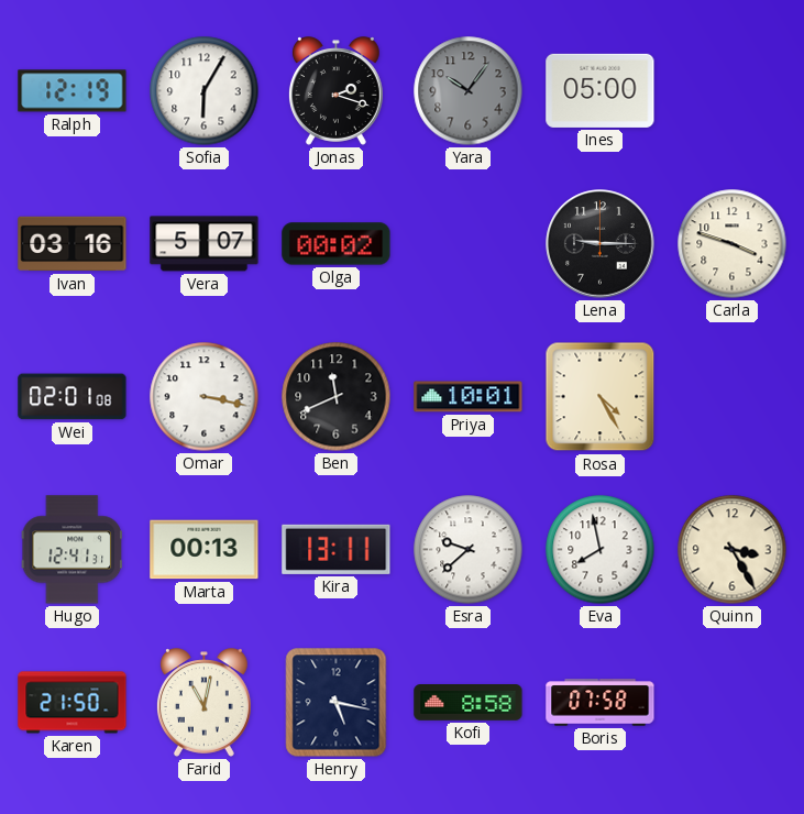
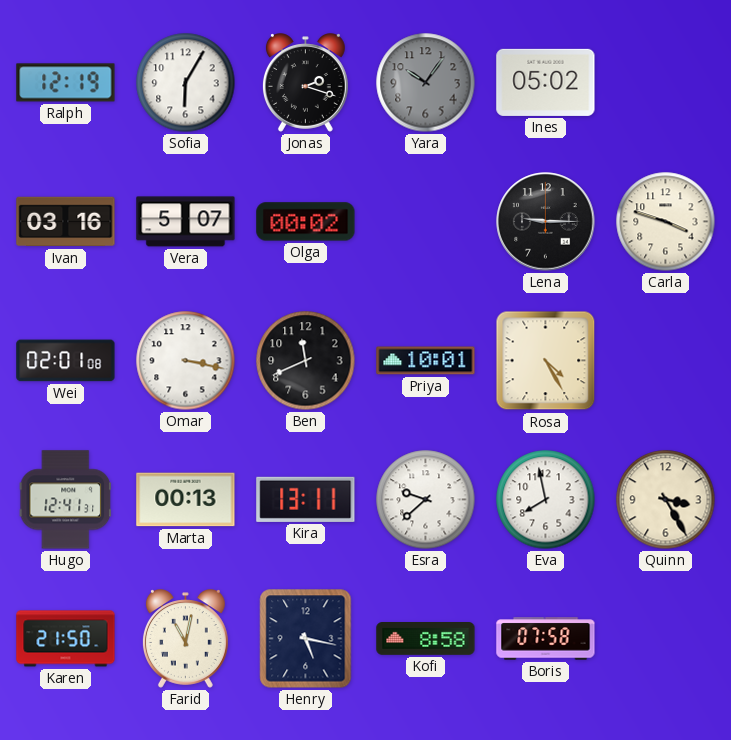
Ines: 05:00 -> 05:02
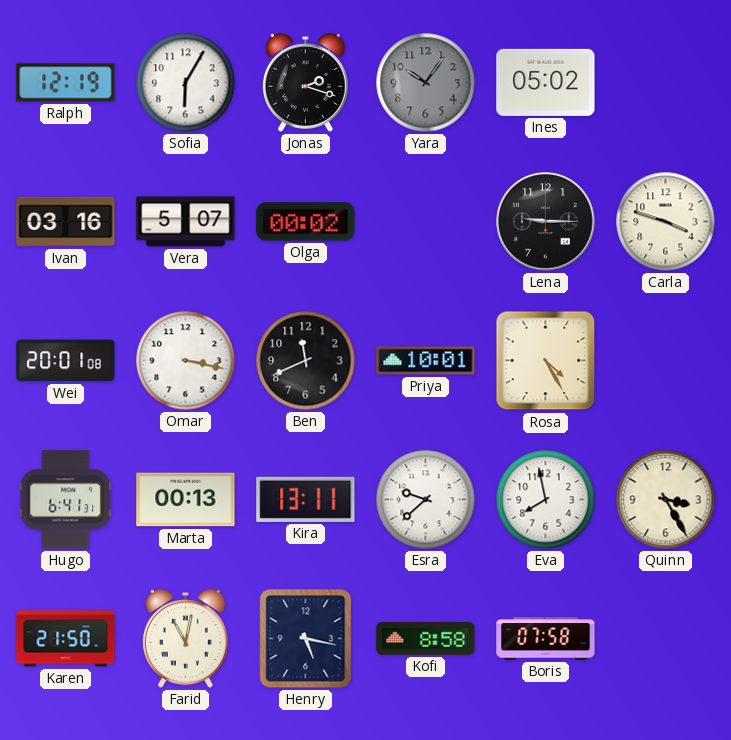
Wei: 02:01 -> 20:01
Hugo: 12:41 -> 6:41
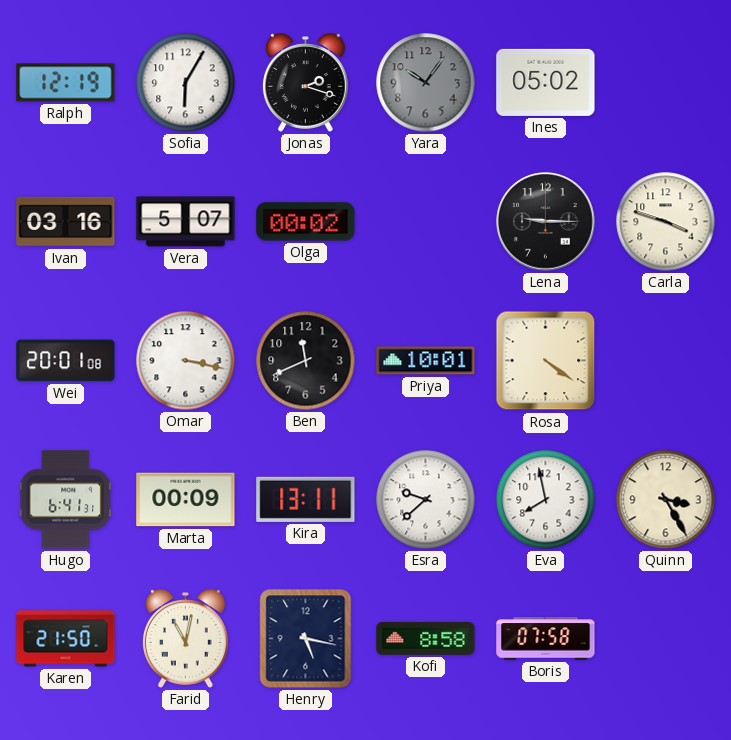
Rosa: 4:25 -> 4:21
Marta: 00:13 -> 00:09
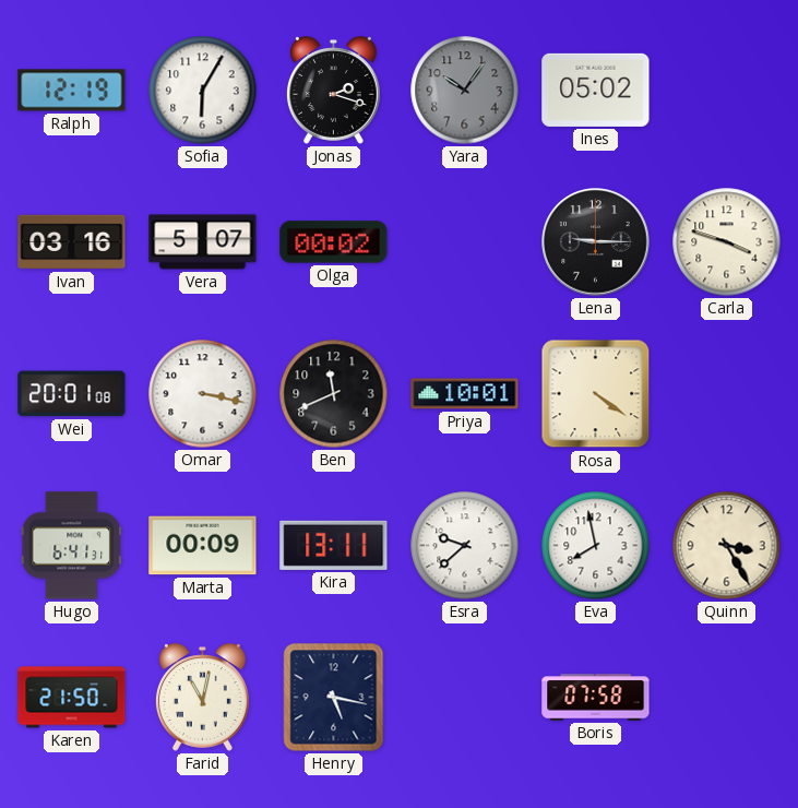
Kofi: 8:58 -> none
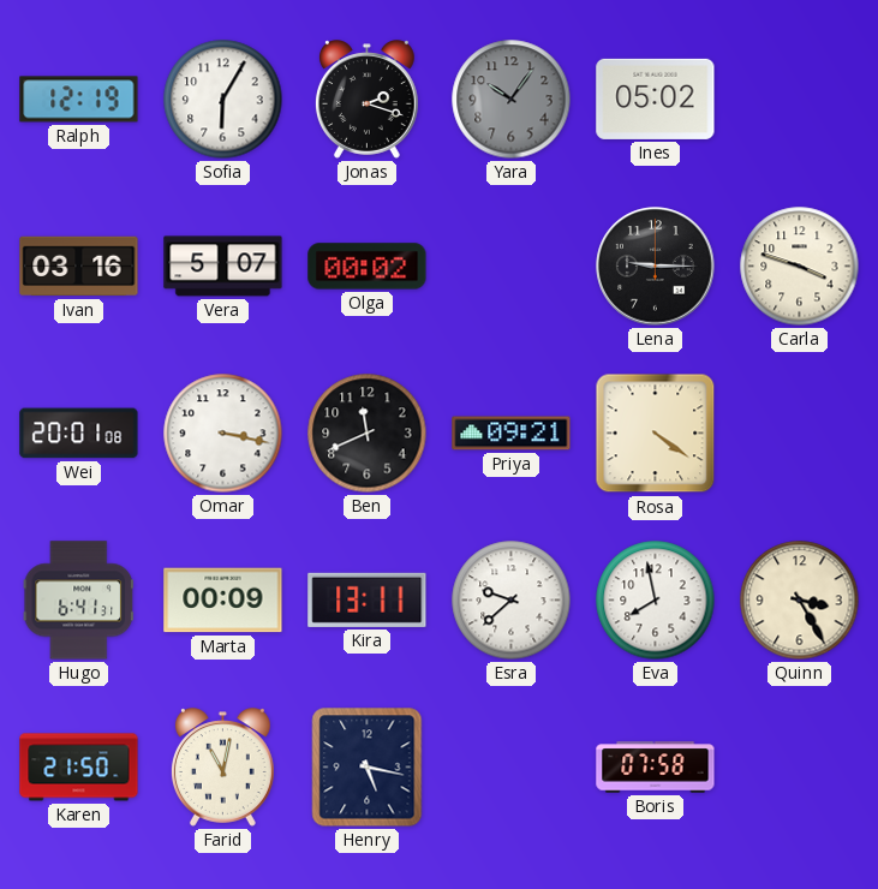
Priya: 10:01 -> 09:21
